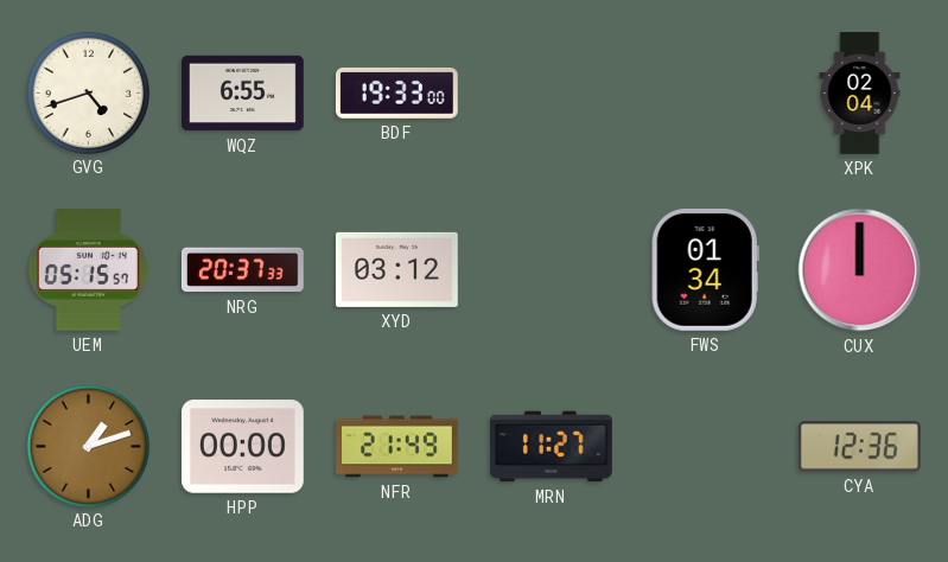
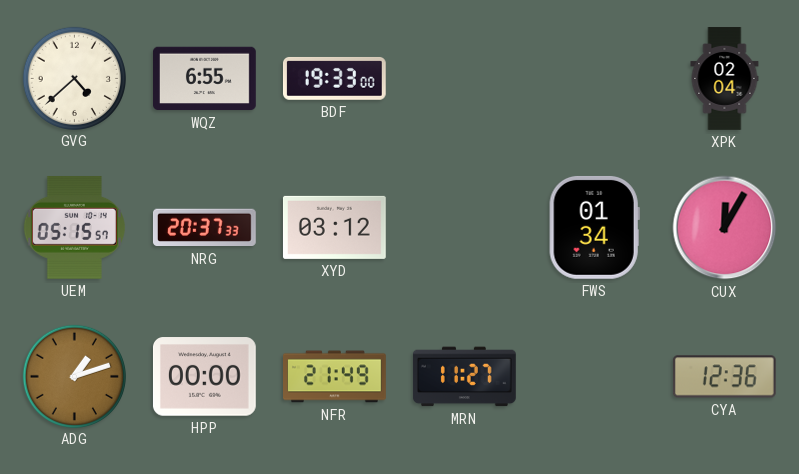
GVG: 4:42 -> 4:38
CUX: 12:00 -> 12:05
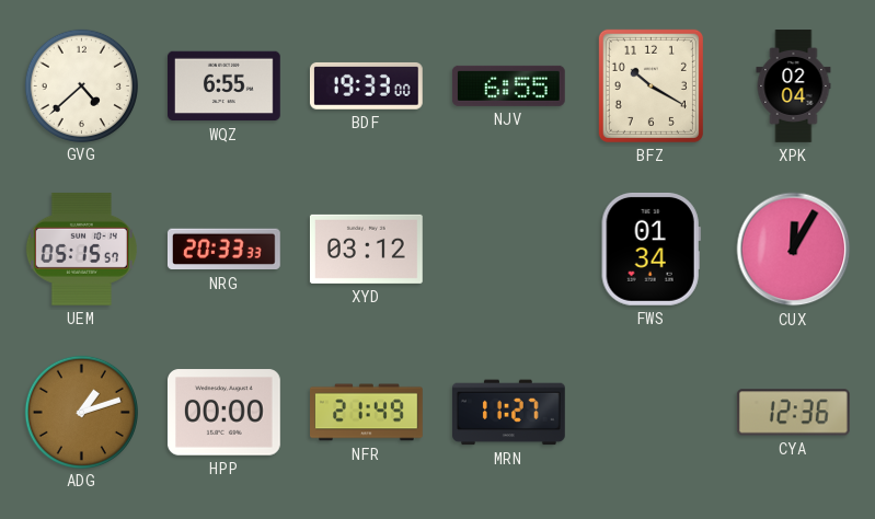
NJV: none -> 6:55
BFZ: none -> 10:20
NRG: 20:37 -> 20:33
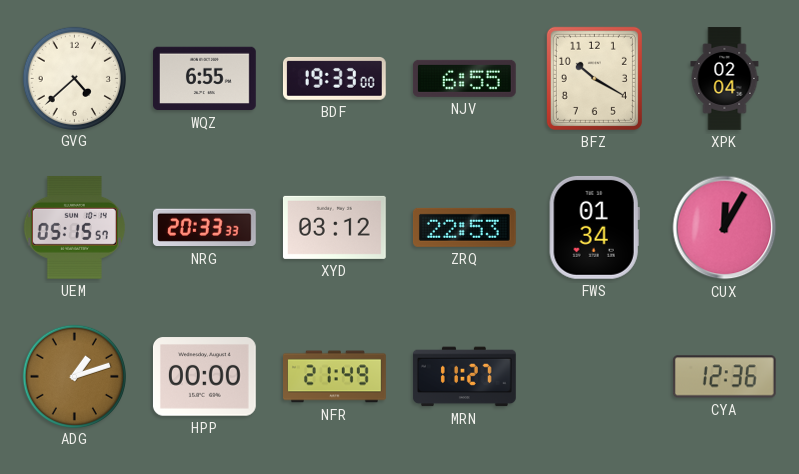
ZRQ: none -> 22:53
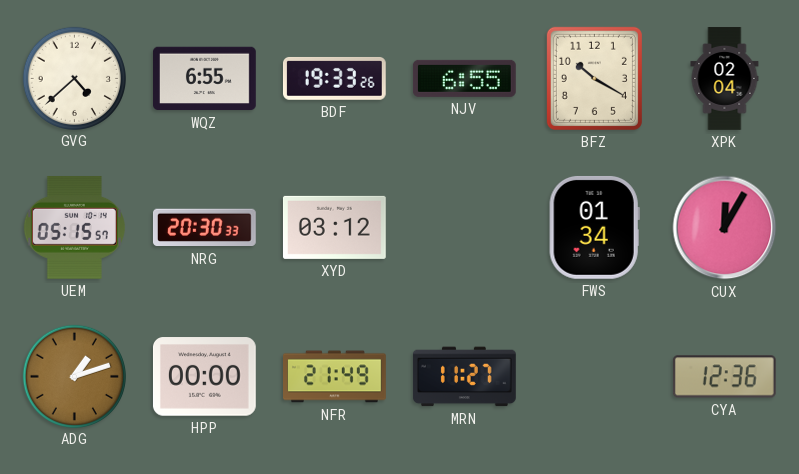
BDF: 19:33:00 -> 19:33:26
NRG: 20:33 -> 20:30
ZRQ: 22:53 -> none
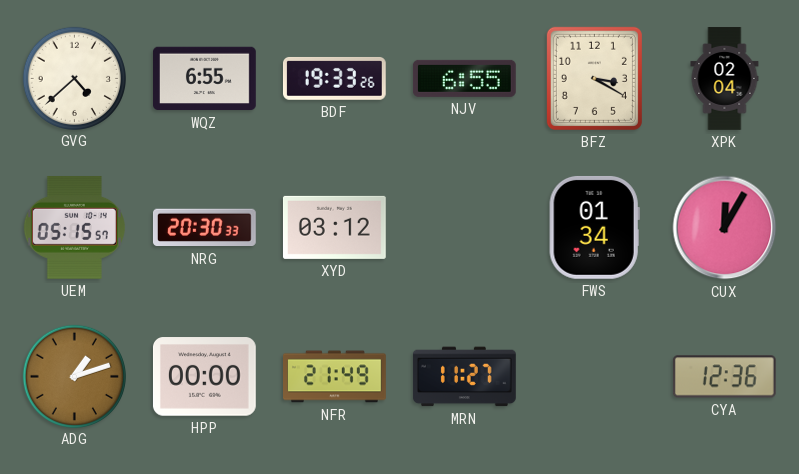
BFZ: 10:20 -> 3:20
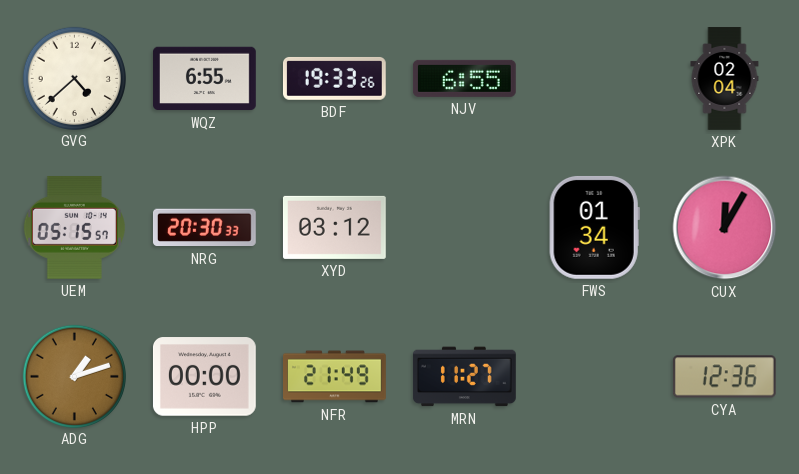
BFZ: 3:20 -> none
